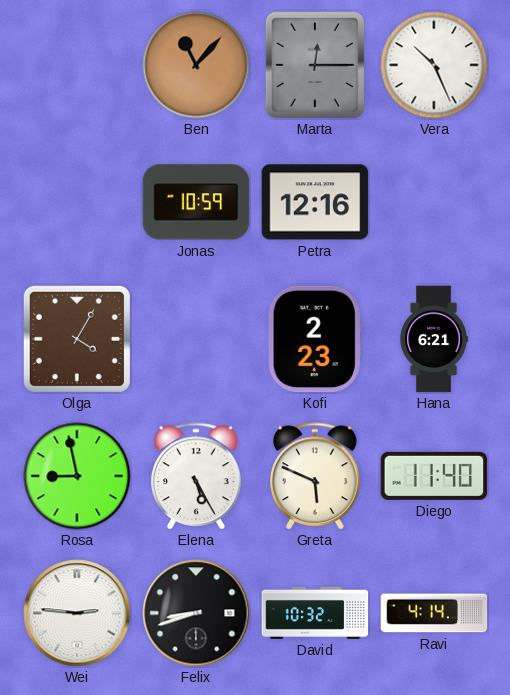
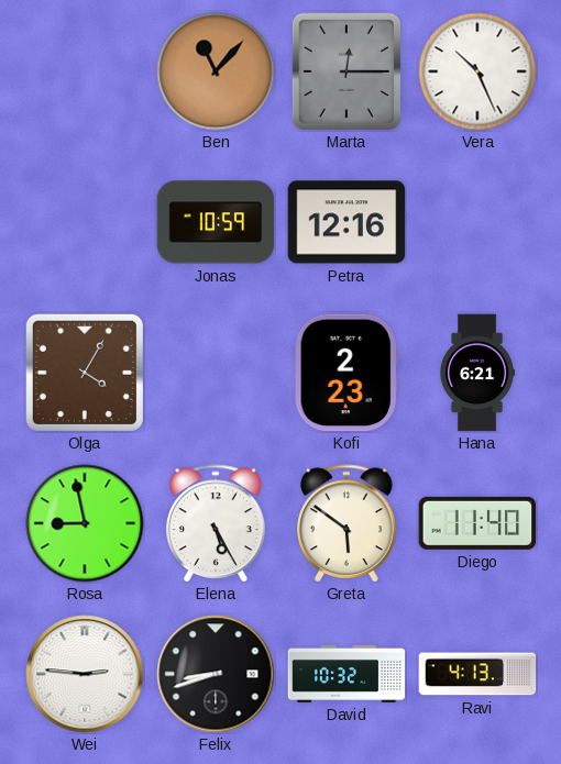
Greta: 5:49 -> 5:51
Ravi: 4:14 -> 4:13
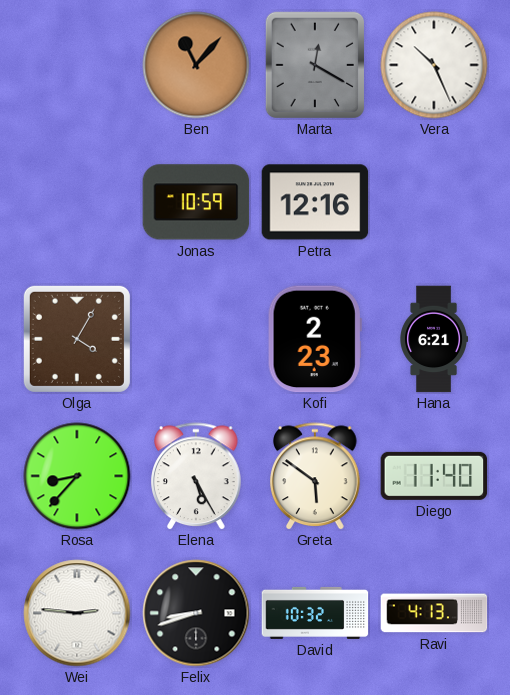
Marta: 12:15 -> 12:20
Rosa: 8:58 -> 8:37
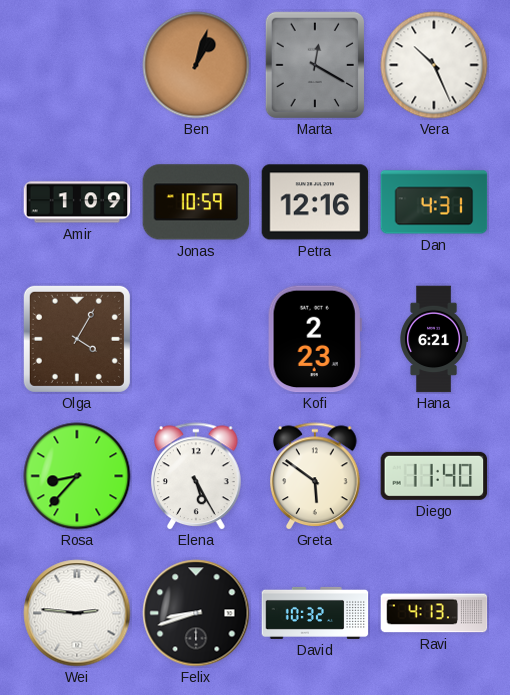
Ben: 11:07 -> 1:03
Amir: none -> 1:09
Dan: none -> 4:31
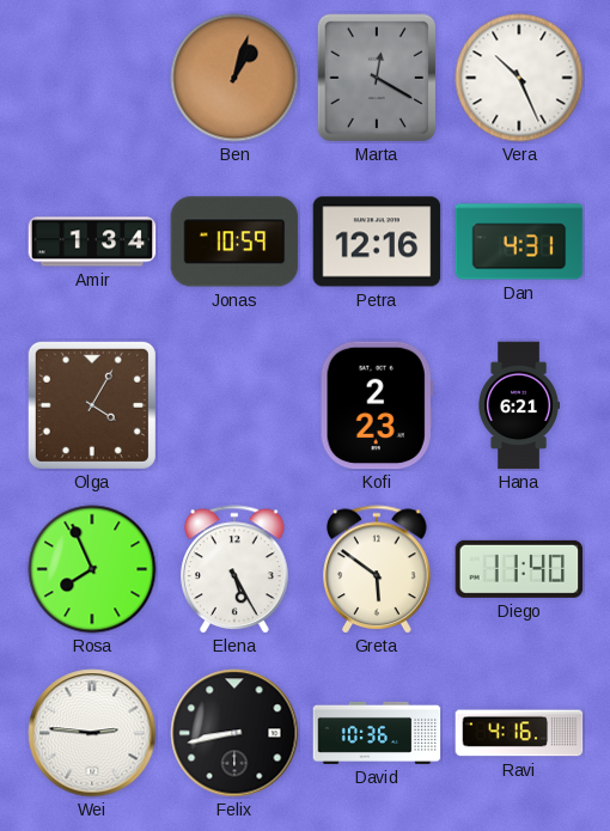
Amir: 1:09 -> 1:34
Rosa: 8:37 -> 7:56
Felix: 8:42 -> 8:43
David: 10:32 -> 10:36
Ravi: 4:13 -> 4:16
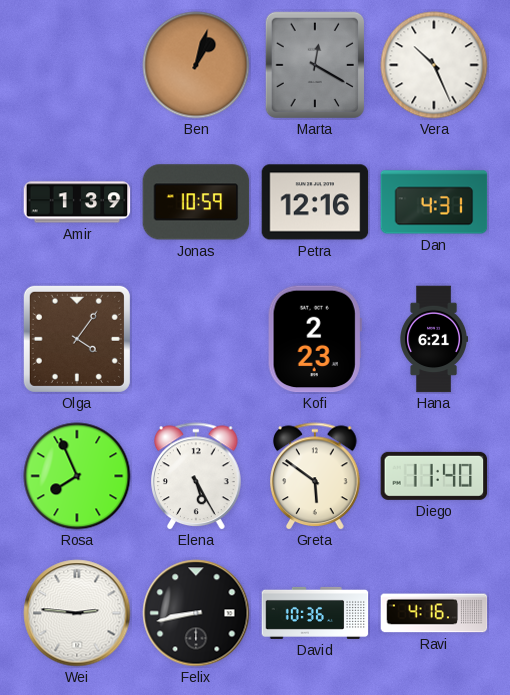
Amir: 1:34 -> 1:39
Olga: 4:05 -> 4:06
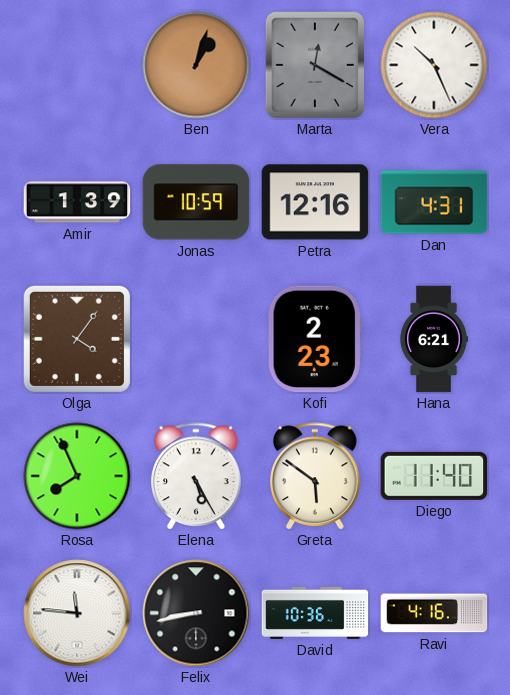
Wei: 2:46 -> 11:46
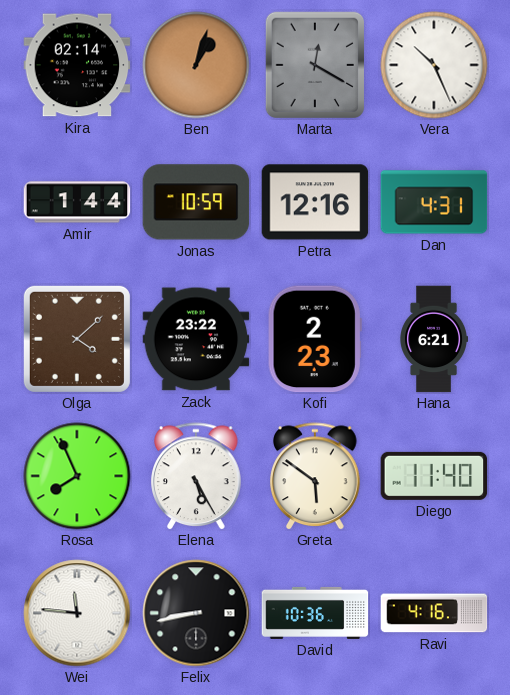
Kira: none -> 02:14
Amir: 1:39 -> 1:44
Olga: 4:06 -> 4:08
Zack: none -> 23:22
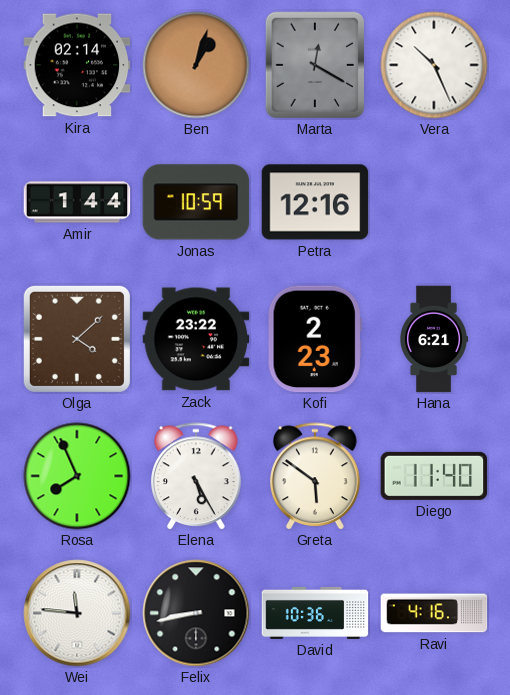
Dan: 4:31 -> none
